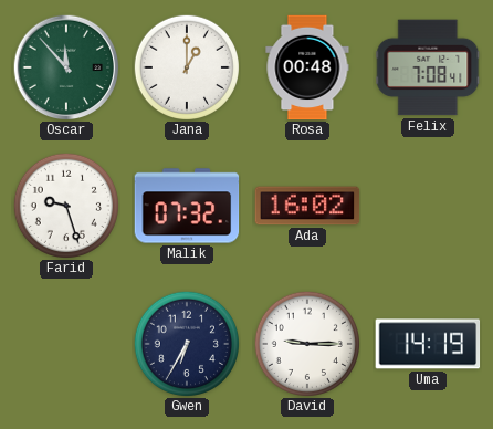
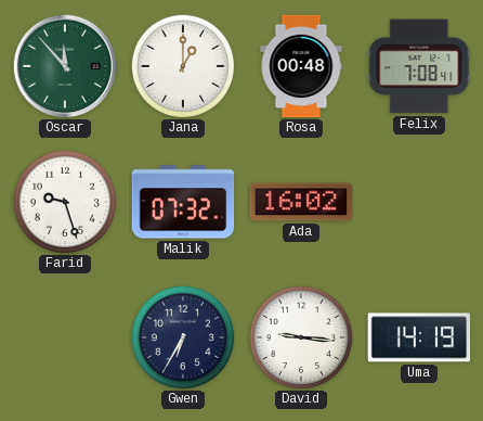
David: 9:15 -> 9:16
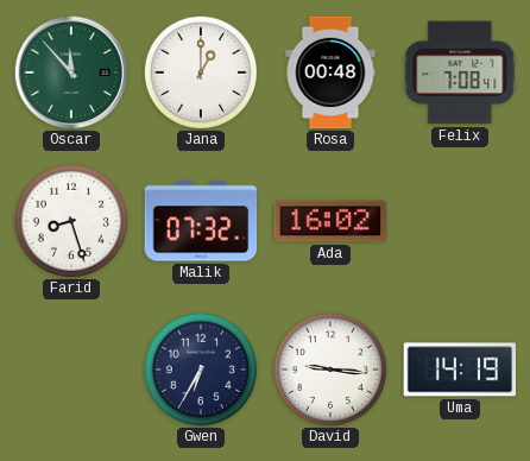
Farid: 9:27 -> 8:27
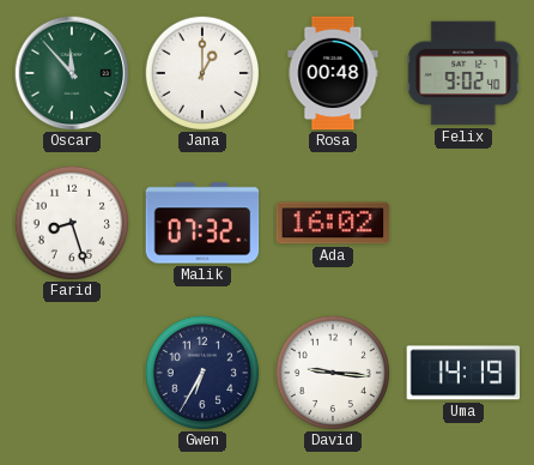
Felix: 7:08 -> 9:02
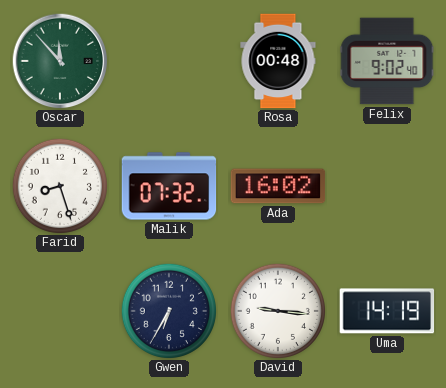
Jana: 1:00 -> none
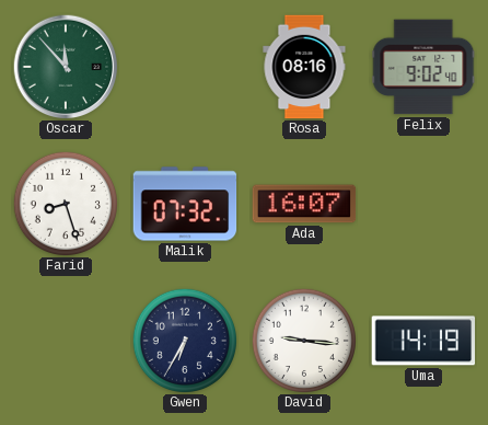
Rosa: 00:48 -> 08:16
Ada: 16:02 -> 16:07
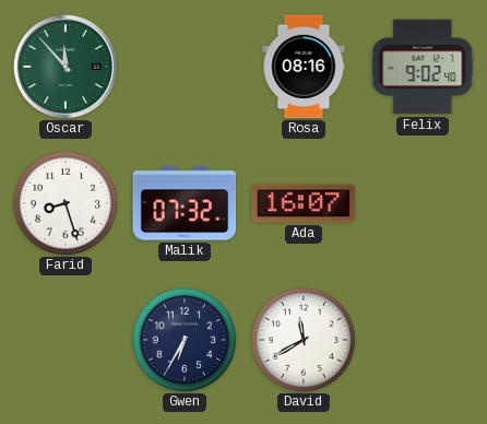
David: 9:16 -> 11:40
Uma: 14:19 -> none
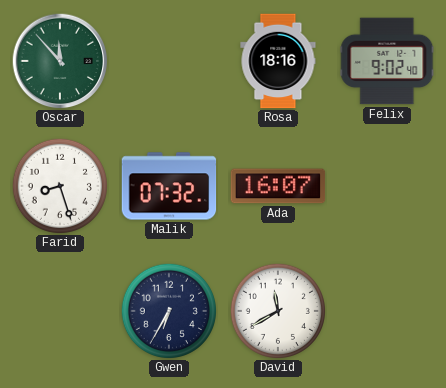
Rosa: 08:16 -> 18:16
